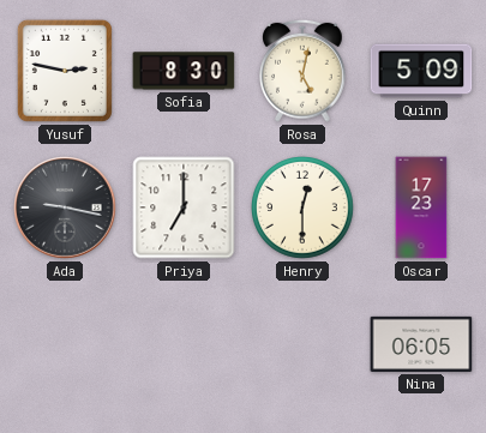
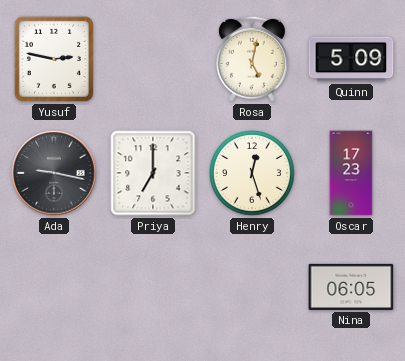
Sofia: 8:30 -> none
Henry: 12:30 -> 12:27
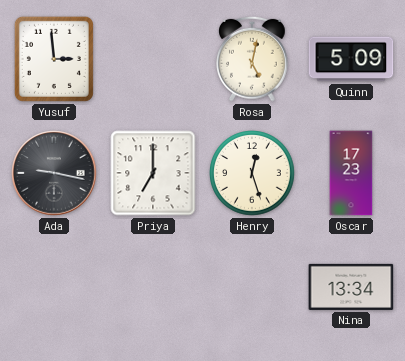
Yusuf: 2:47 -> 2:59
Nina: 06:05 -> 13:34
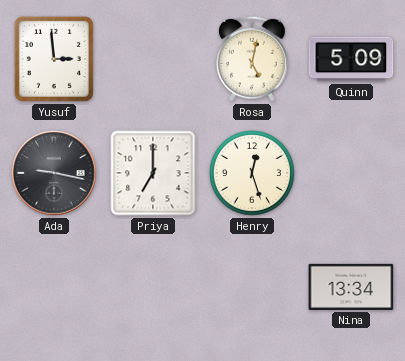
Oscar: 17:23 -> none
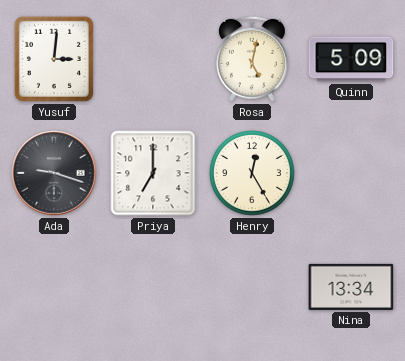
Yusuf: 2:59 -> 3:01
Ada: 9:17 -> 9:18
Henry: 12:27 -> 12:25
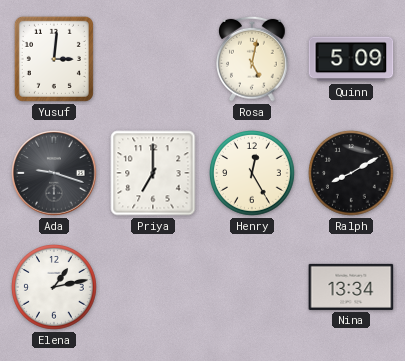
Ralph: none -> 8:10
Elena: none -> 1:13
